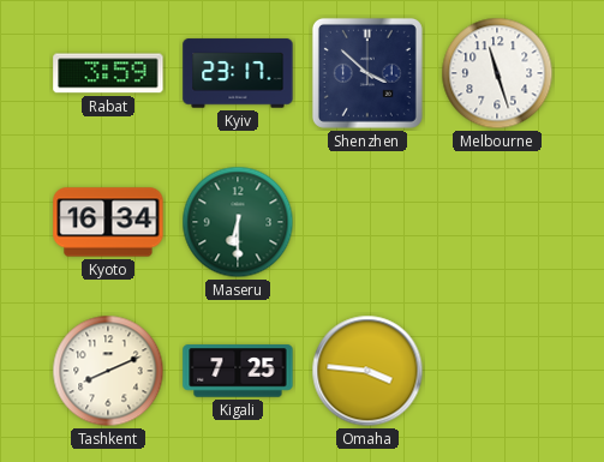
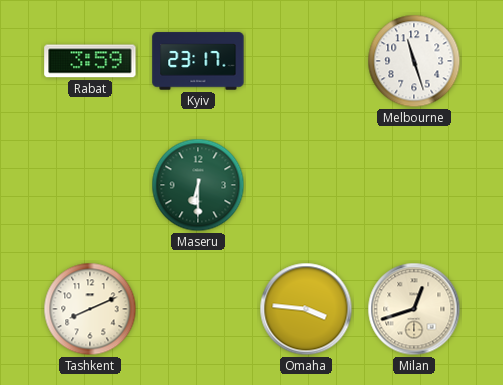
Shenzhen: 3:52 -> none
Kyoto: 16:34 -> none
Kigali: 7:25 -> none
Milan: none -> 12:42
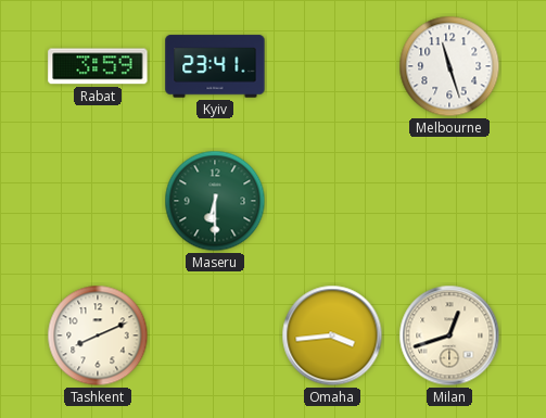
Kyiv: 23:17 -> 23:41
Omaha: 3:46 -> 3:44
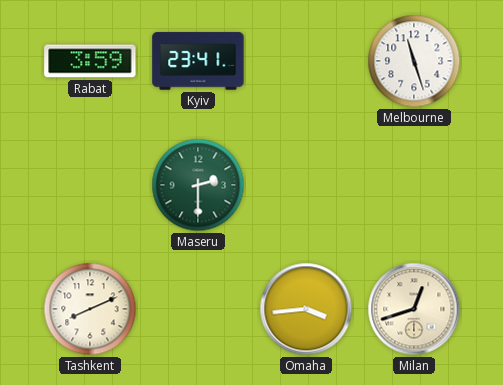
Maseru: 6:30 -> 2:30
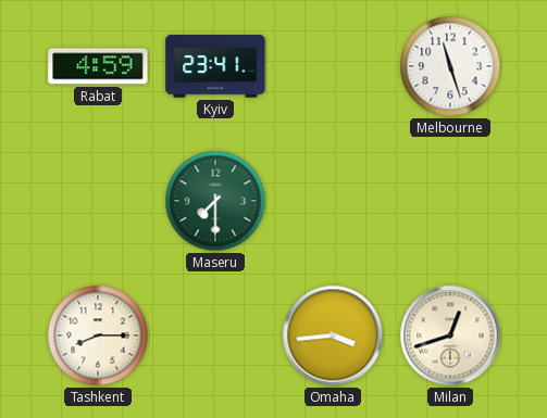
Rabat: 3:59 -> 4:59
Maseru: 2:30 -> 7:30
Tashkent: 8:11 -> 8:15
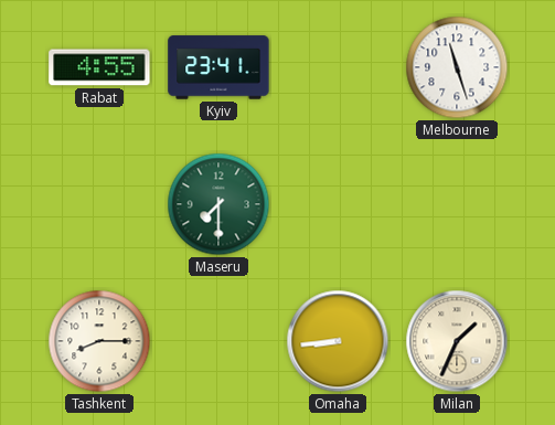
Rabat: 4:59 -> 4:55
Omaha: 3:44 -> 8:44
Milan: 12:42 -> 1:34
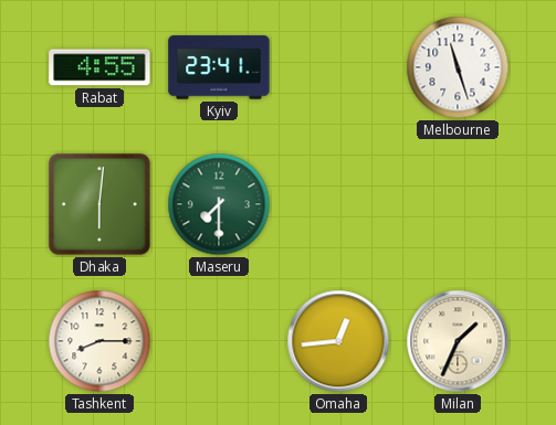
Dhaka: none -> 6:01
Omaha: 8:44 -> 12:44
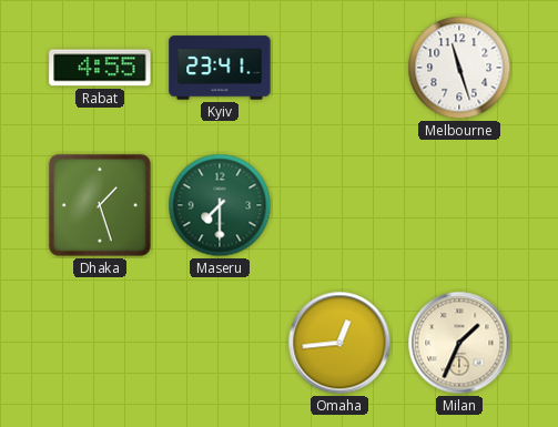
Dhaka: 6:01 -> 1:27
Tashkent: 8:15 -> none
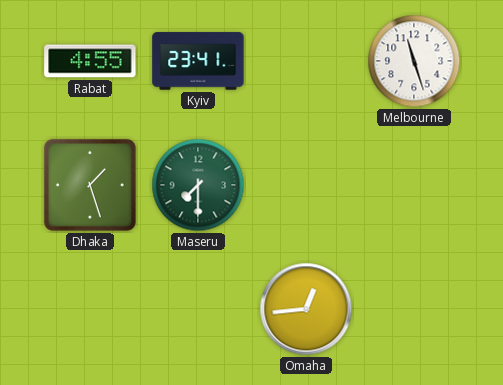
Milan: 1:34 -> none
